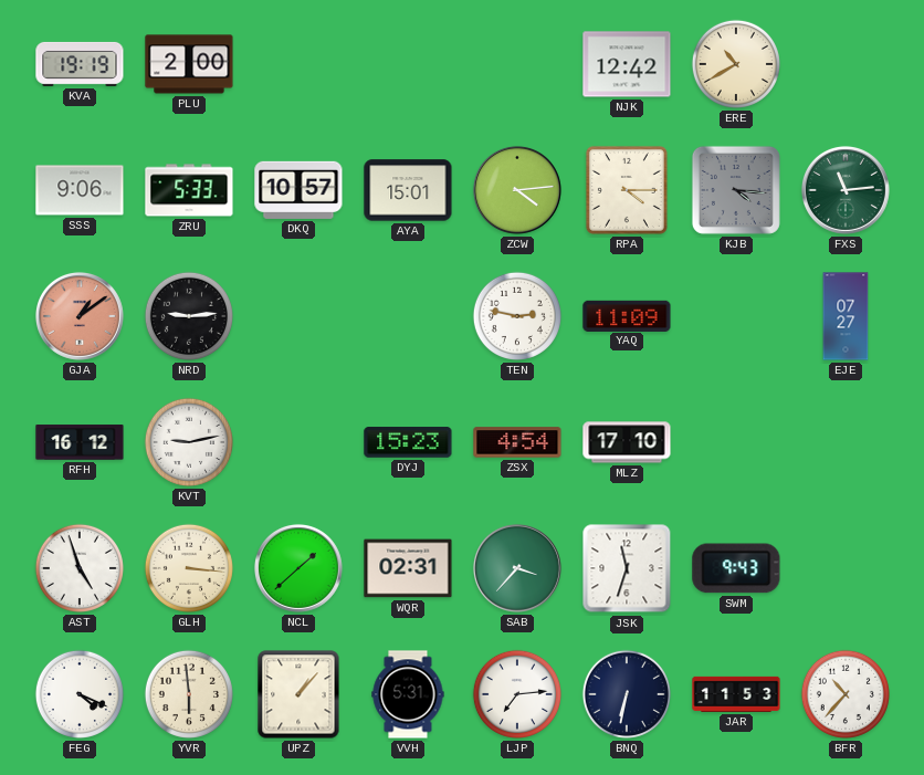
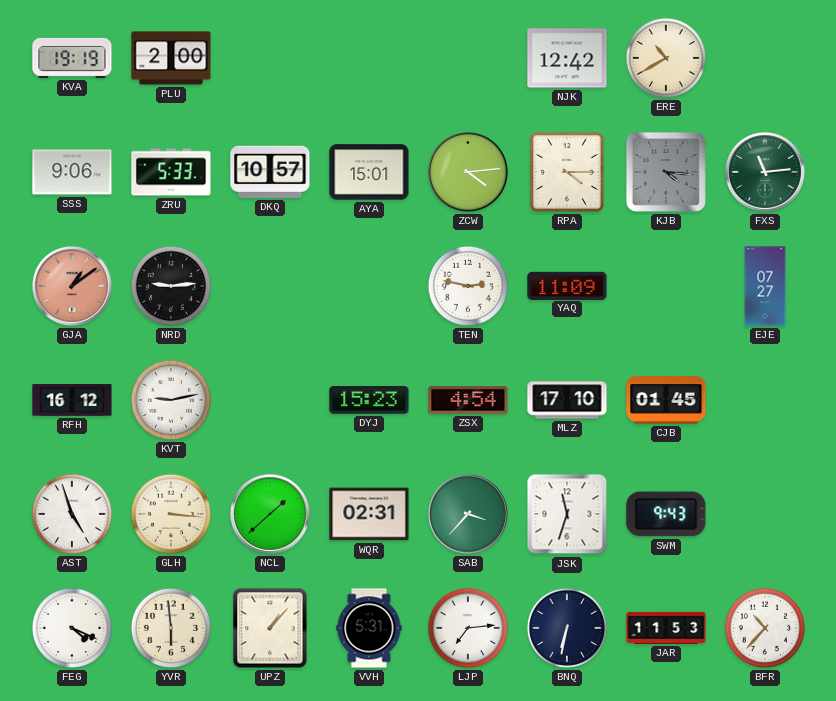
CJB: none -> 01:45
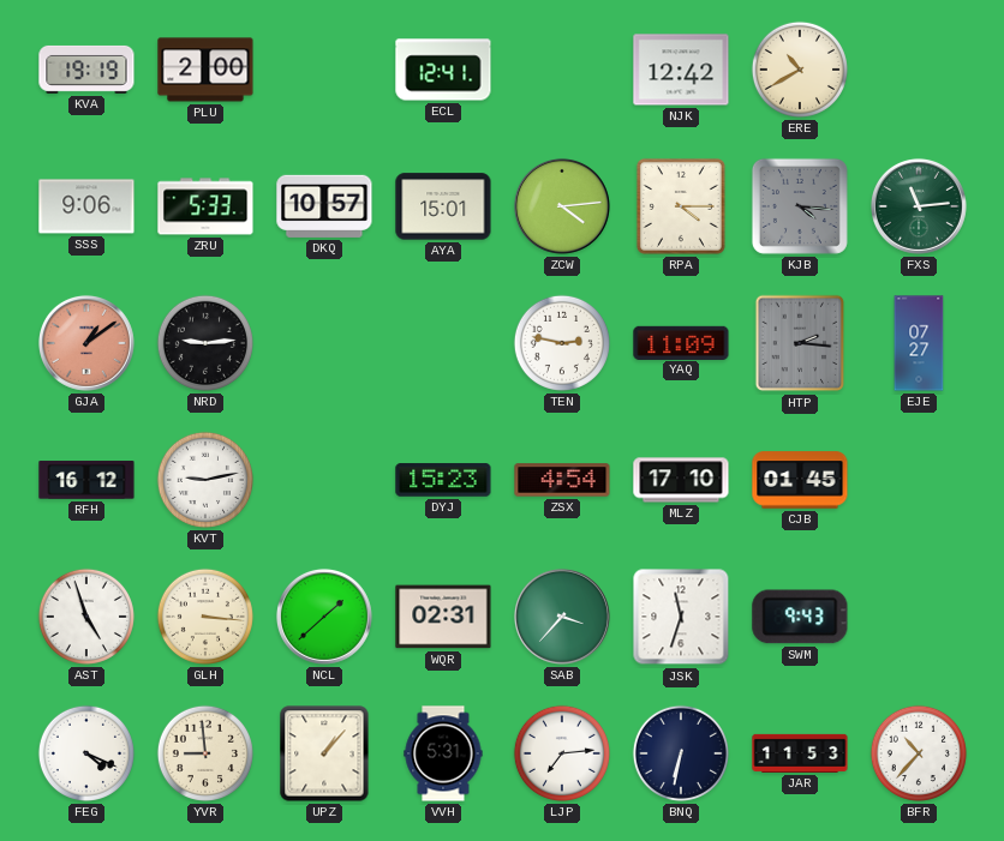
ECL: none -> 12:41
HTP: none -> 2:16
YVR: 5:59 -> 8:59
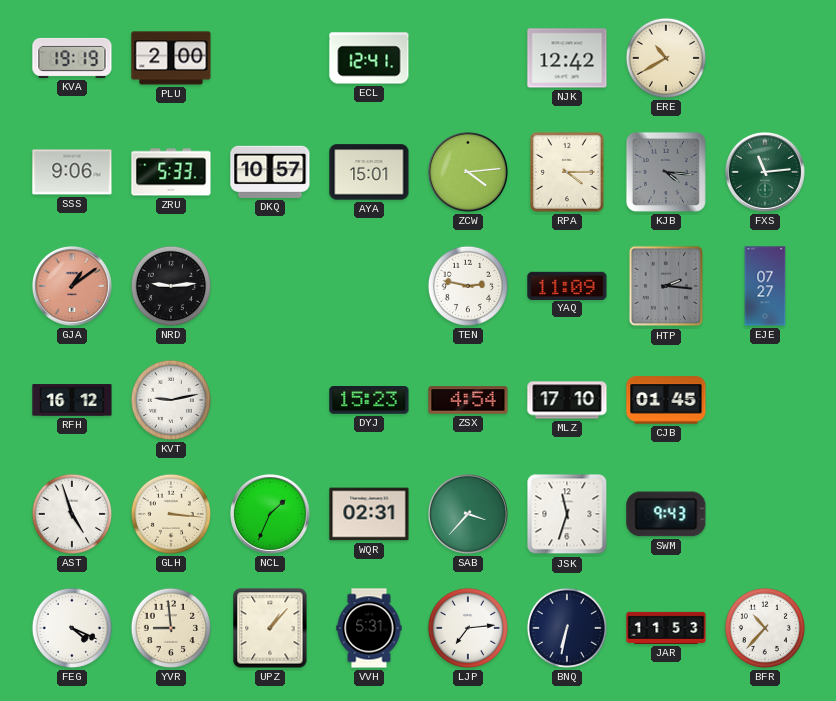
NCL: 1:38 -> 1:34
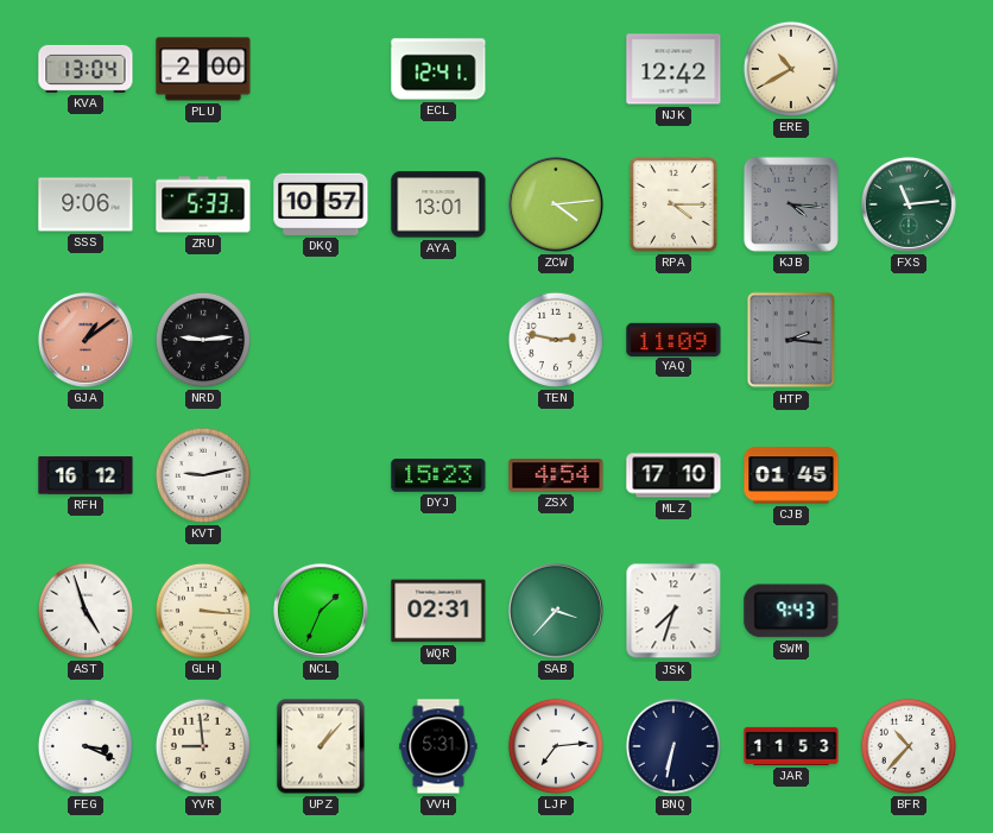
KVA: 19:19 -> 13:04
AYA: 15:01 -> 13:01
EJE: 07:27 -> none
JSK: 11:33 -> 7:33
FEG: 4:19 -> 3:19
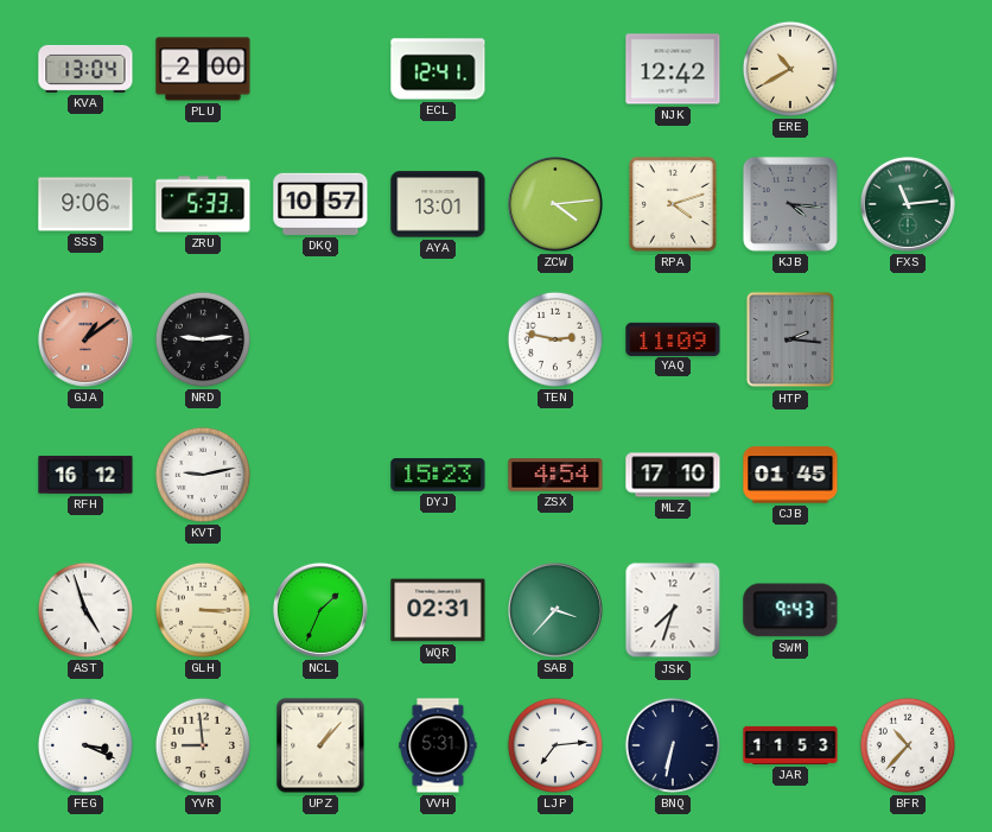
RPA: 4:15 -> 4:12
GLH: 3:16 -> 3:15
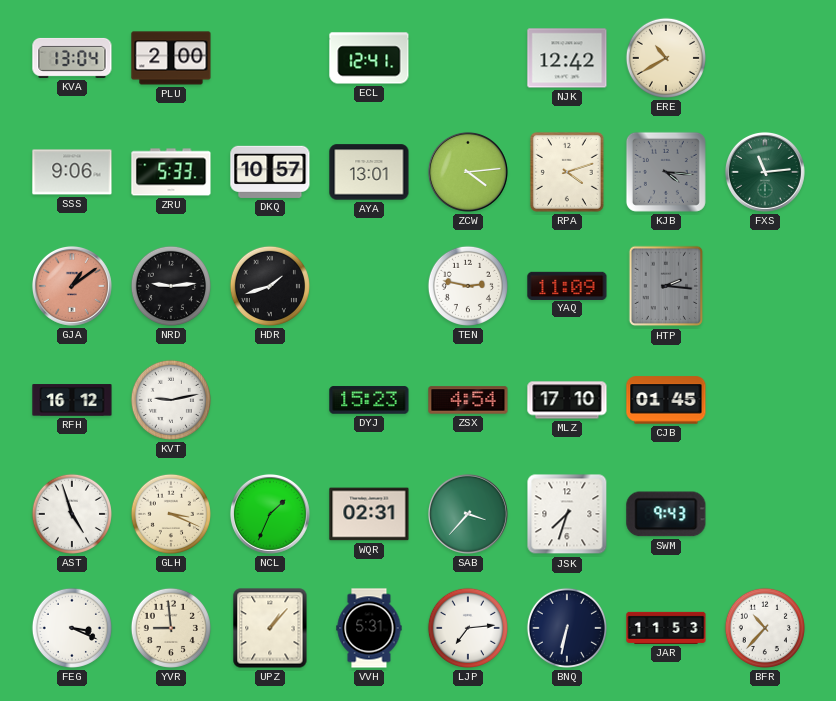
HDR: none -> 1:42
GLH: 3:15 -> 3:19
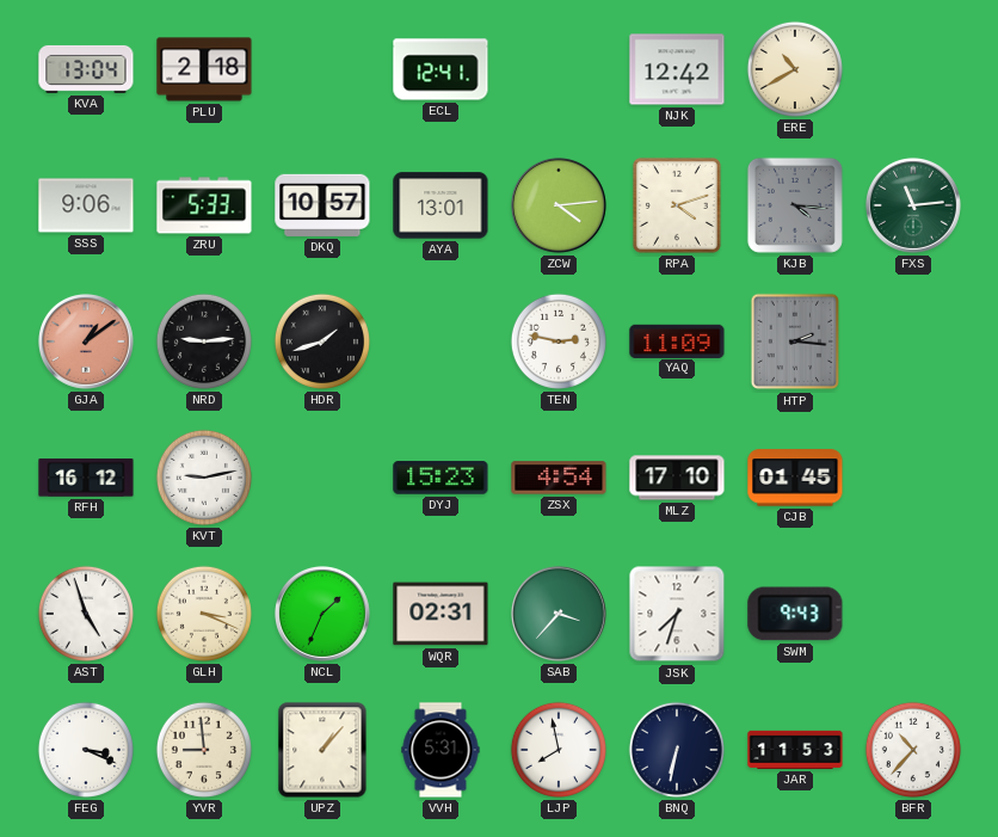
PLU: 2:00 -> 2:18
LJP: 7:14 -> 7:58
